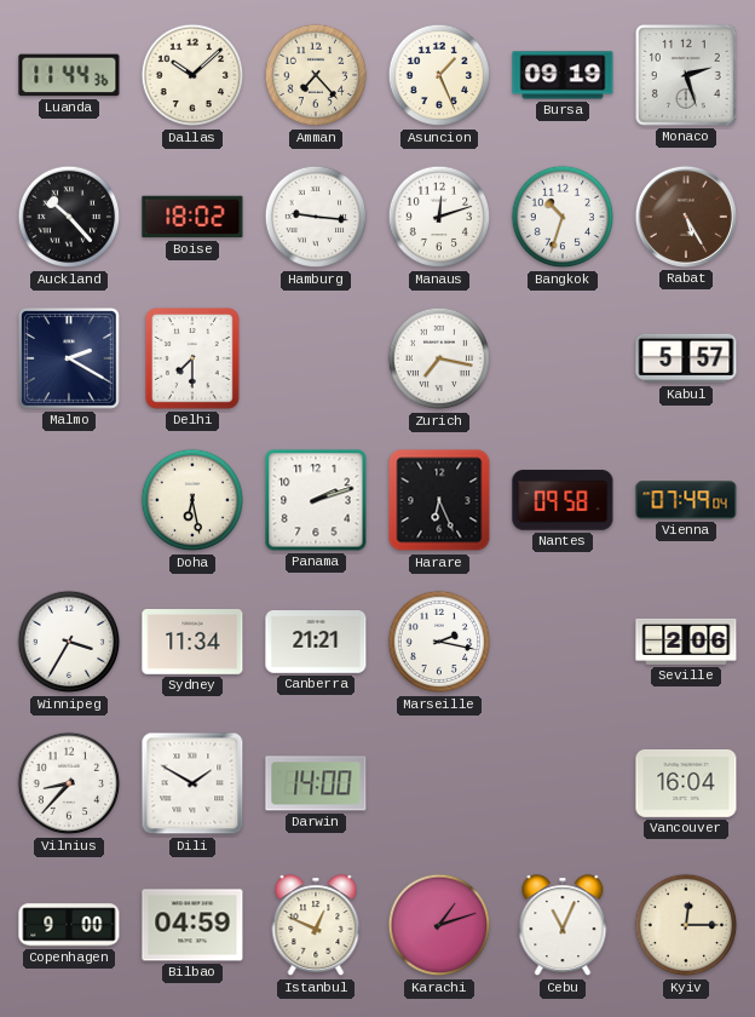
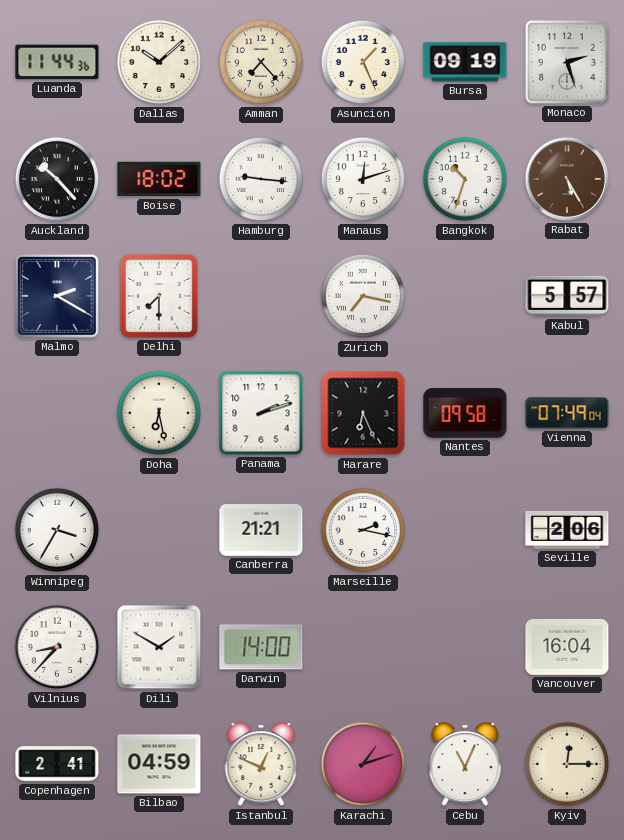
Sydney: 11:34 -> none
Copenhagen: 9:00 -> 2:41
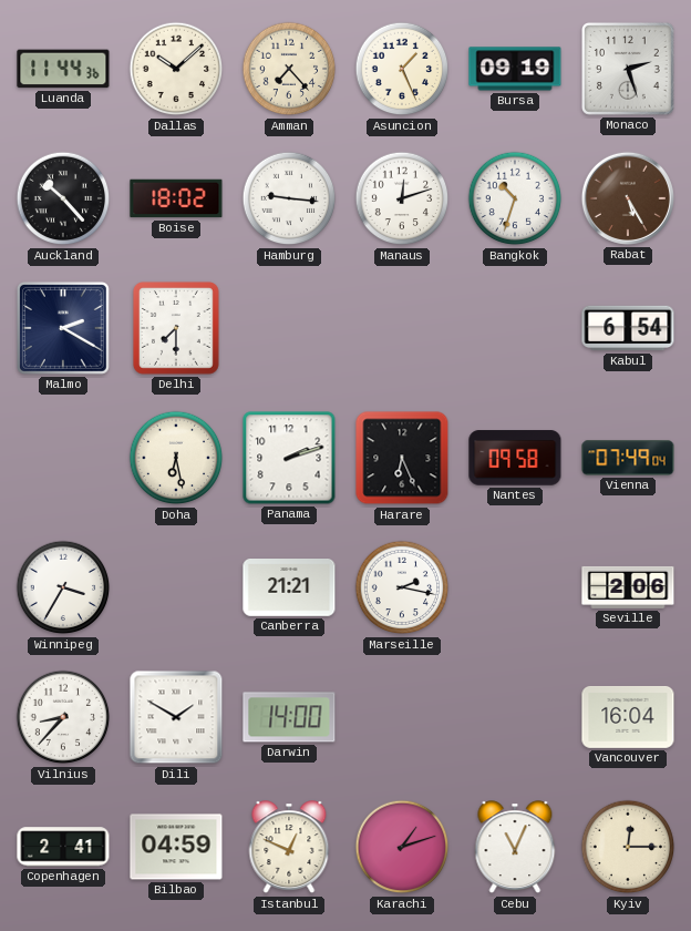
Zurich: 7:17 -> none
Kabul: 5:57 -> 6:54
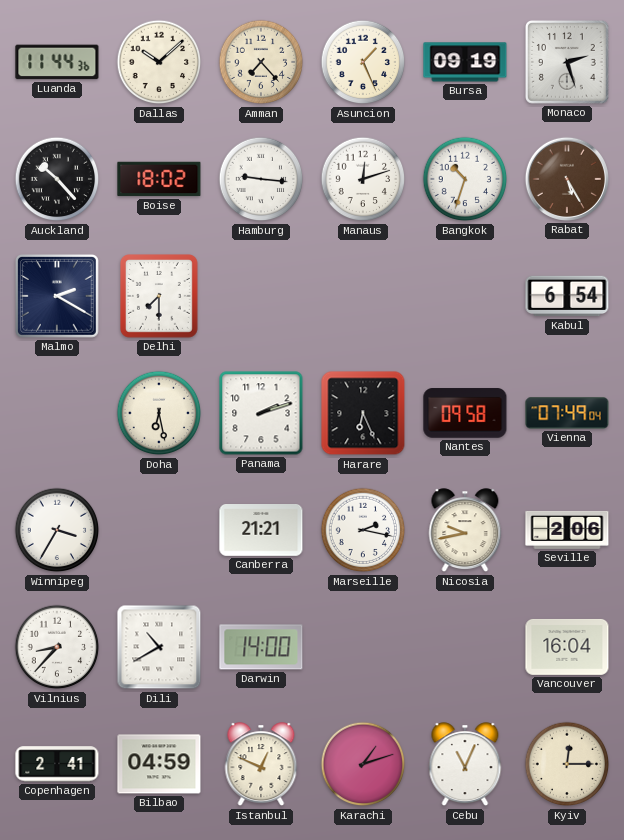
Nicosia: none -> 9:43
Dili: 1:50 -> 10:40
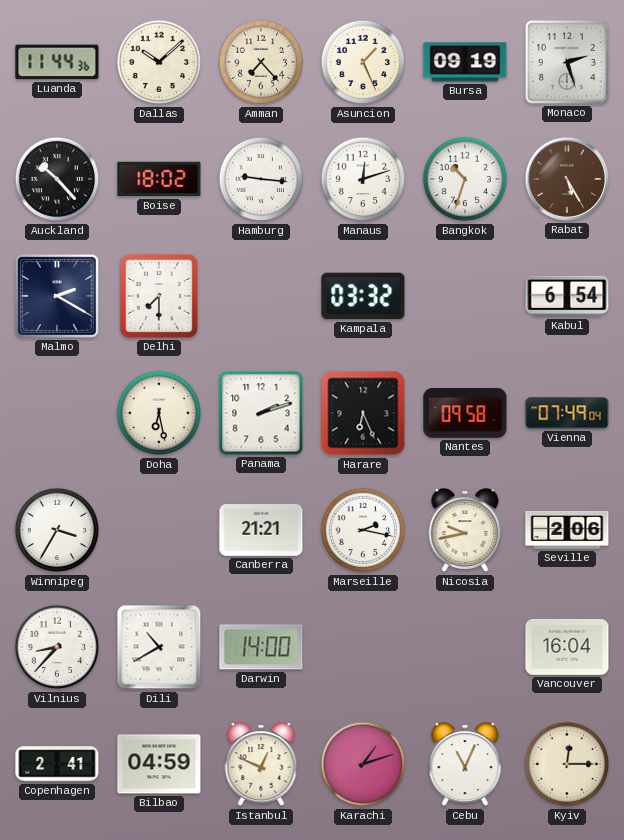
Kampala: none -> 03:32
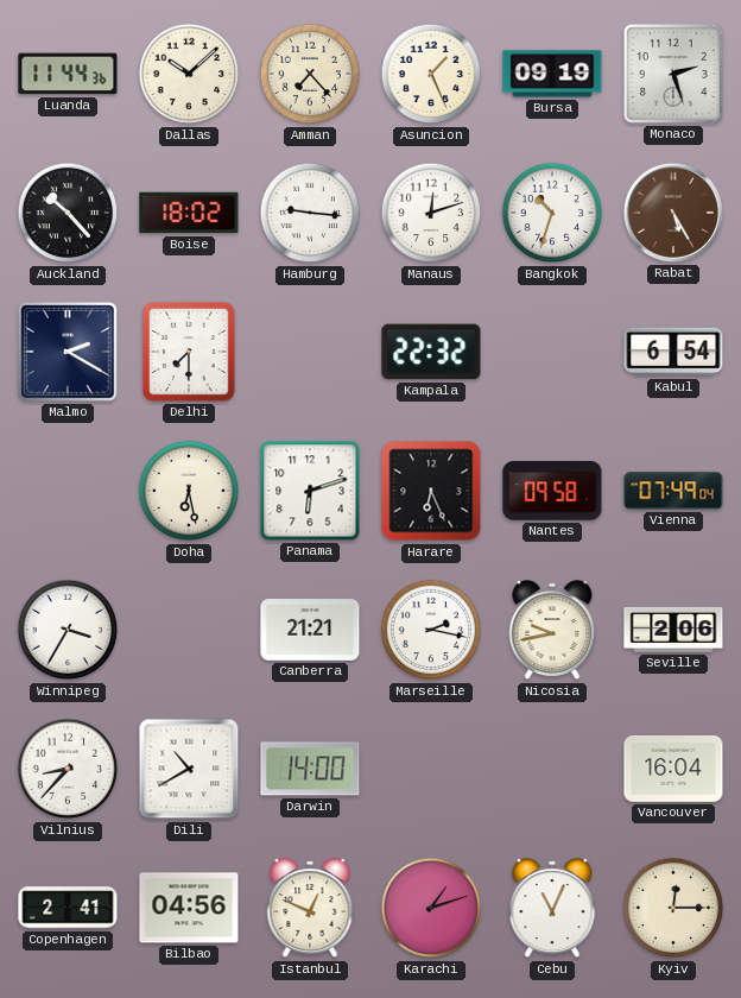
Kampala: 03:32 -> 22:32
Panama: 2:12 -> 6:12
Bilbao: 04:59 -> 04:56
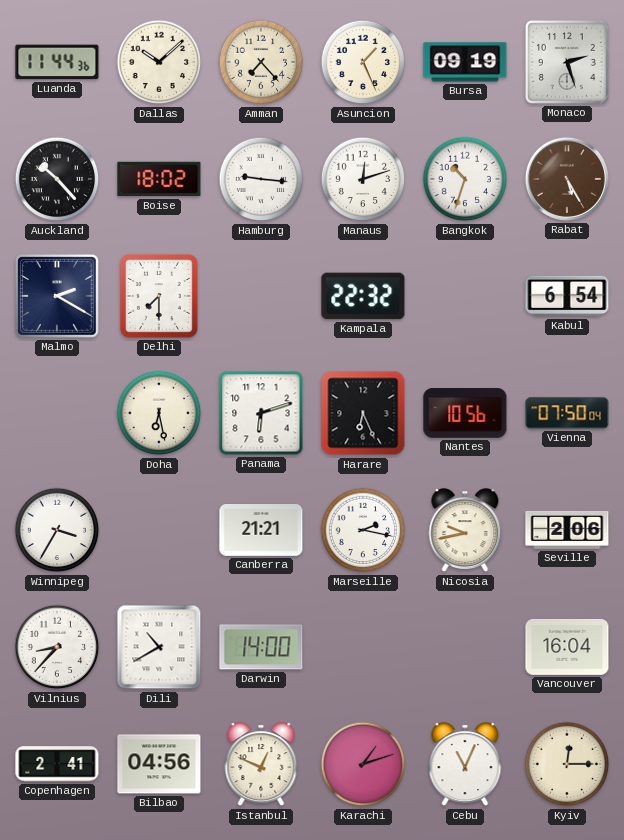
Nantes: 09:58 -> 10:56
Vienna: 07:49 -> 07:50
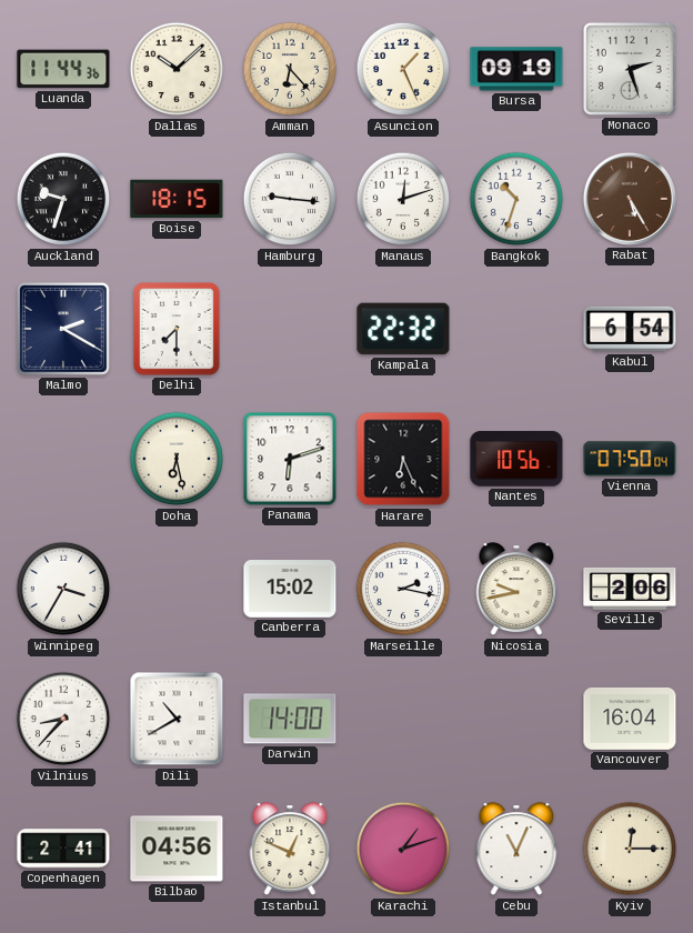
Amman: 7:23 -> 6:23
Auckland: 10:23 -> 9:33
Boise: 18:02 -> 18:15
Canberra: 21:21 -> 15:02
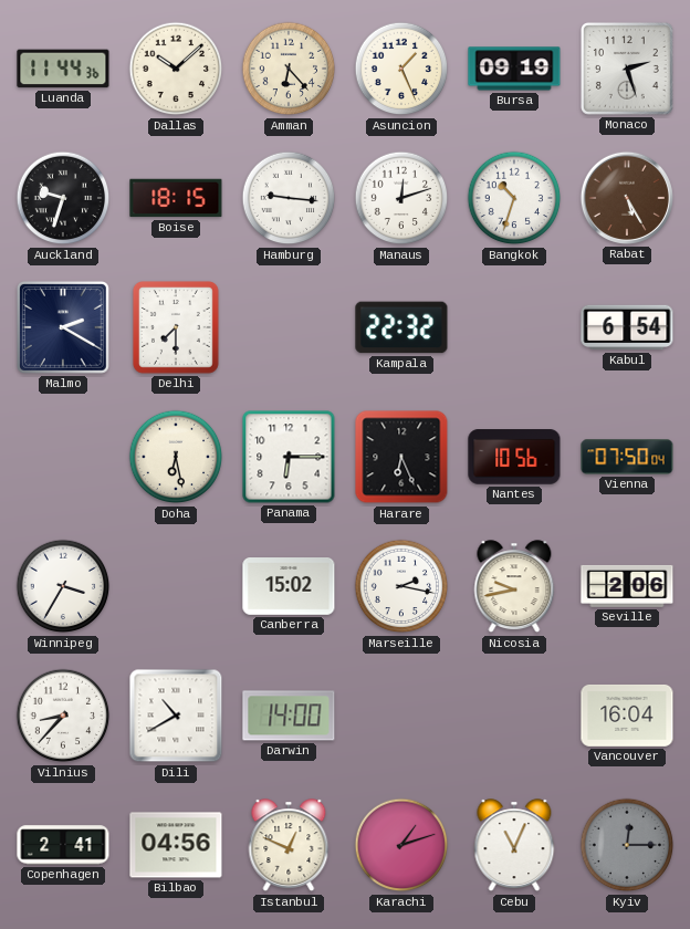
Panama: 6:12 -> 6:15
Kyiv dial: cream -> grey
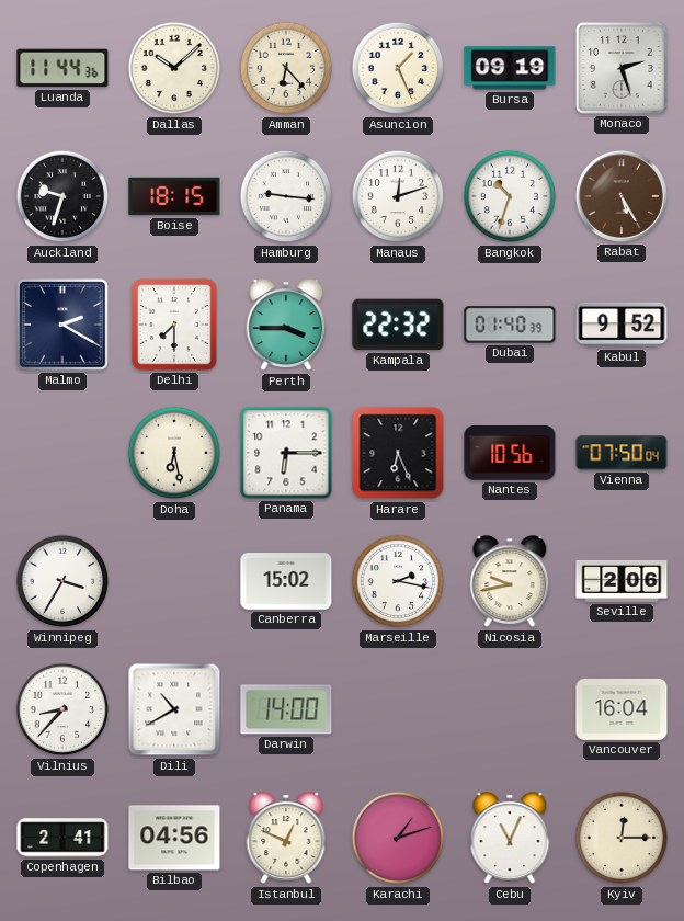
Perth: none -> 3:45
Dubai: none -> 01:40
Kabul: 6:54 -> 9:52
Kyiv dial: grey -> cream
